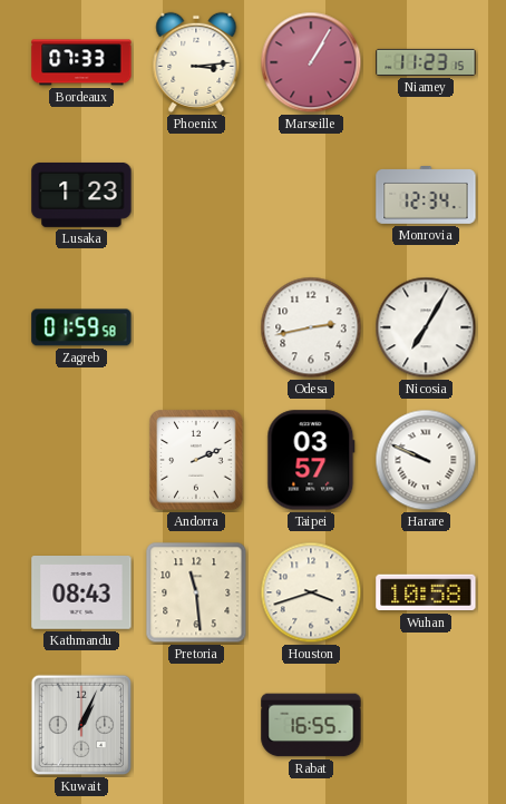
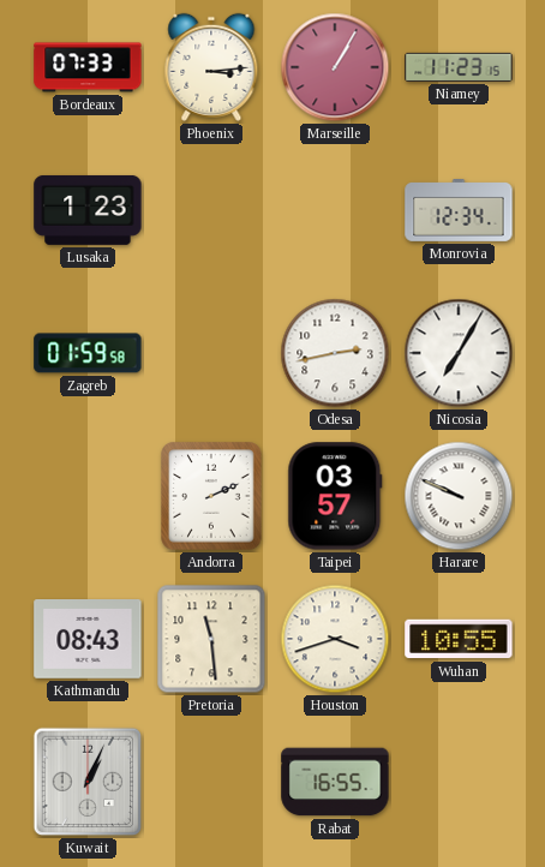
Wuhan: 10:58 -> 10:55
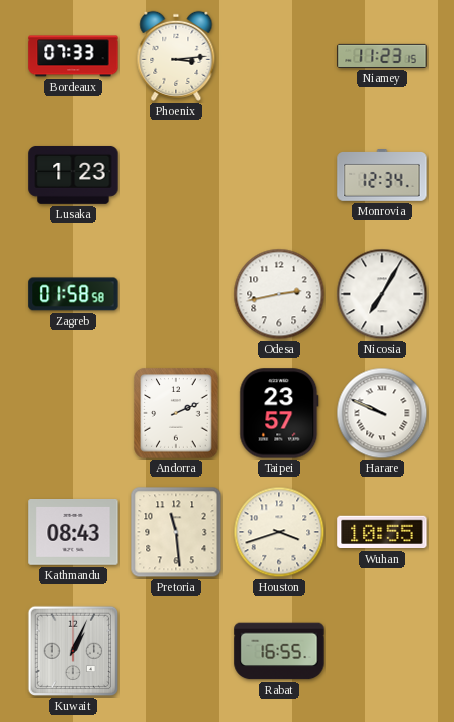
Marseille: 1:05 -> none
Zagreb: 01:59 -> 01:58
Taipei: 03:57 -> 23:57
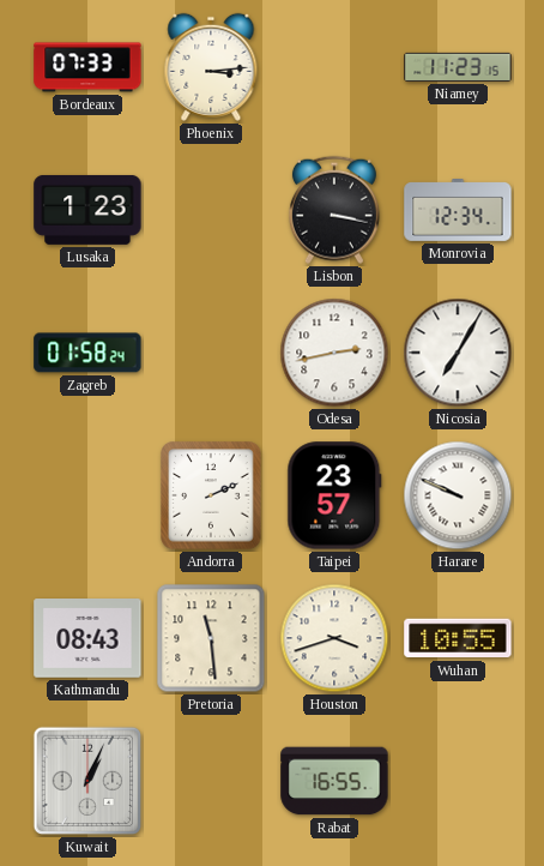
Lisbon: none -> 3:17
Zagreb: 01:58:58 -> 01:58:24
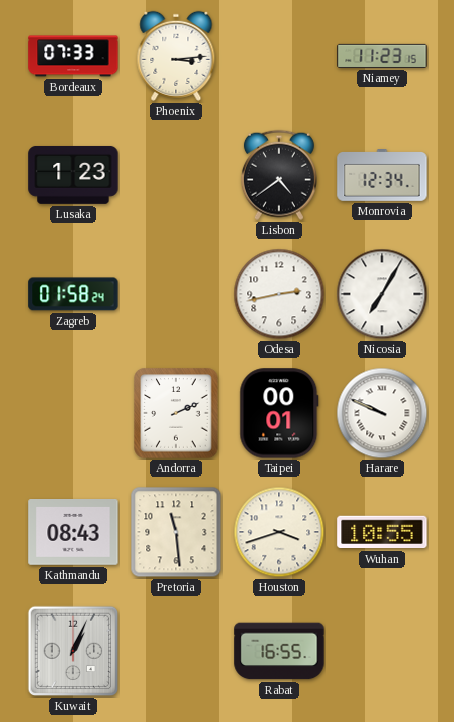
Lisbon: 3:17 -> 4:39
Taipei: 23:57 -> 00:01
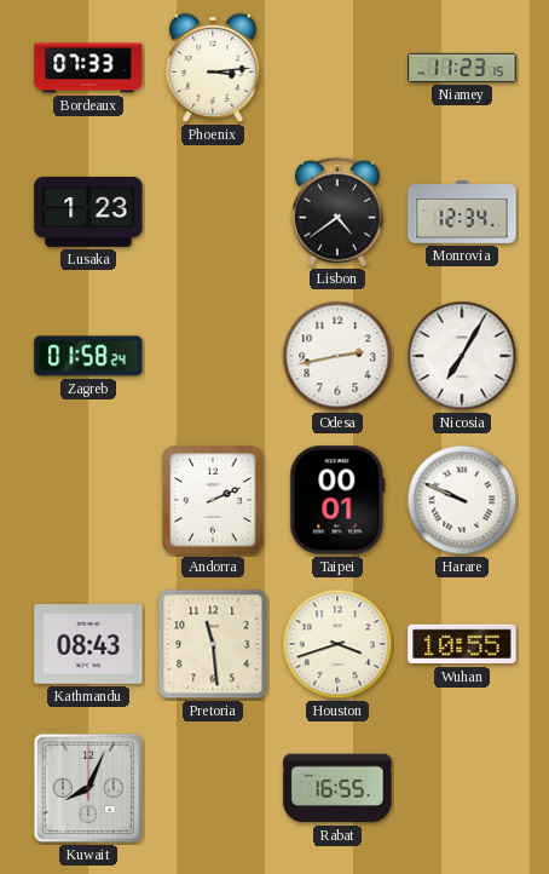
Kuwait: 1:04 -> 8:04
